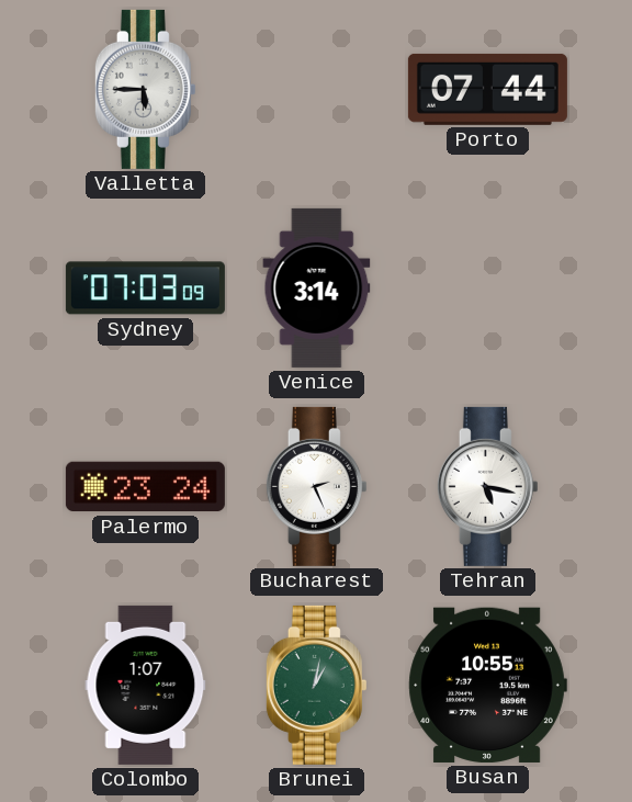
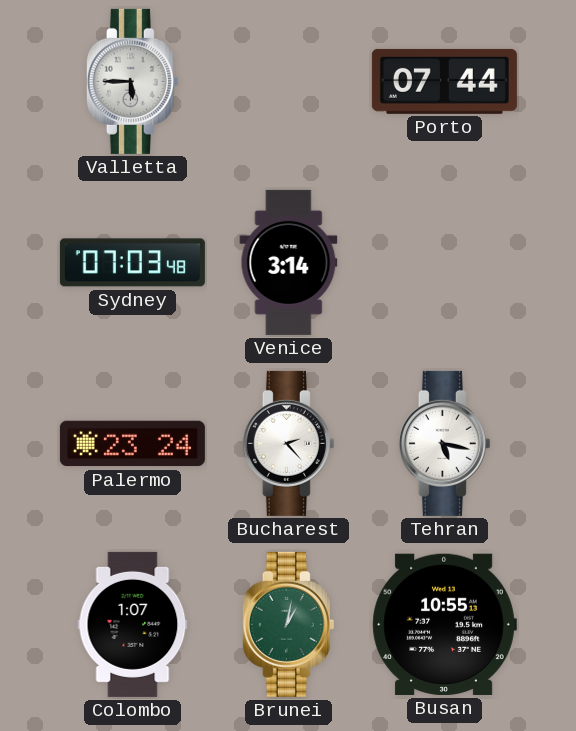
Sydney: 07:03:09 -> 07:03:48
Bucharest: 2:26 -> 2:23
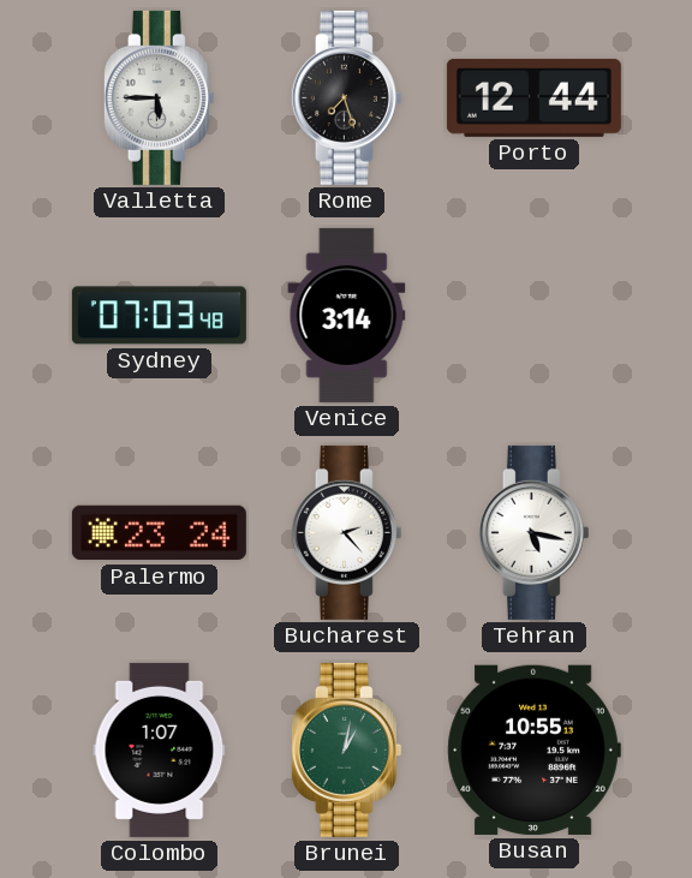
Rome: none -> 7:27
Porto: 07:44 -> 12:44
